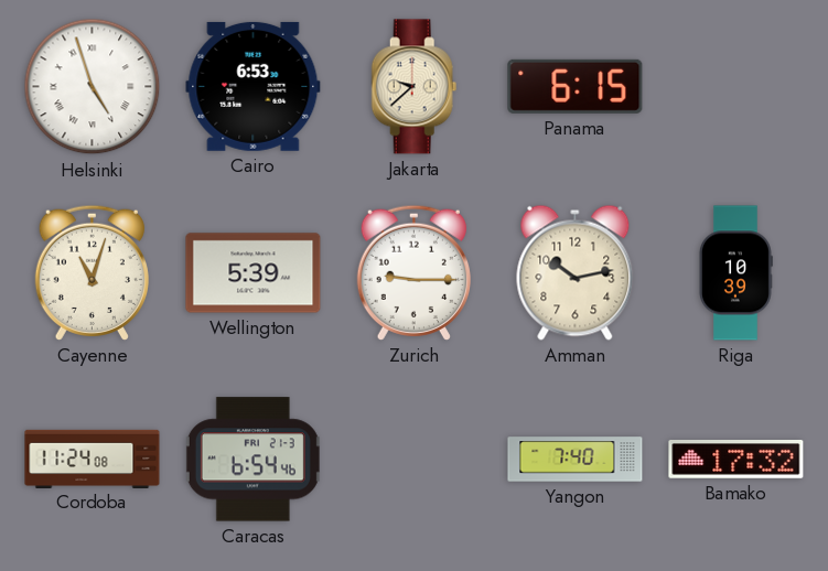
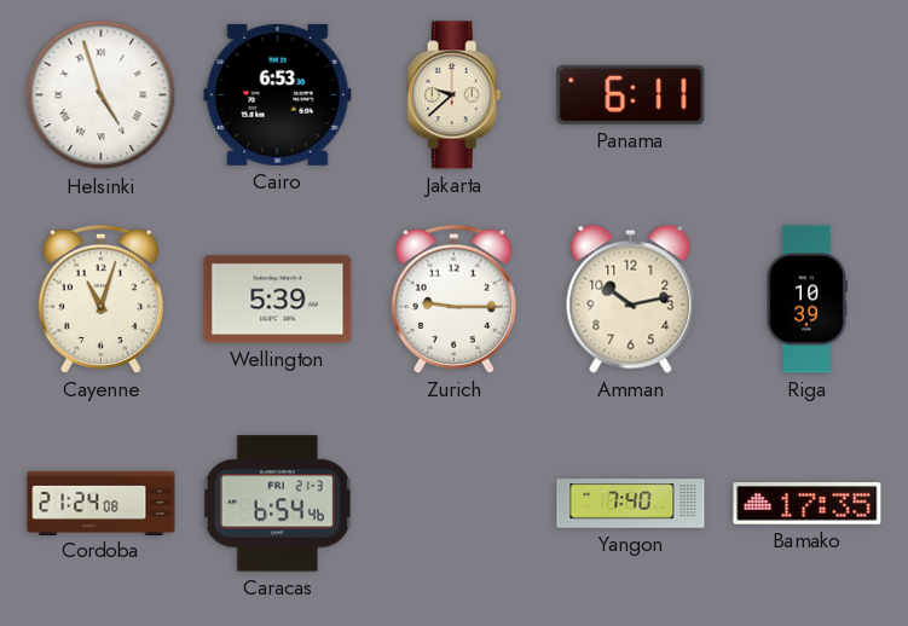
Panama: 6:15 -> 6:11
Cordoba: 11:24 -> 21:24
Bamako: 17:32 -> 17:35
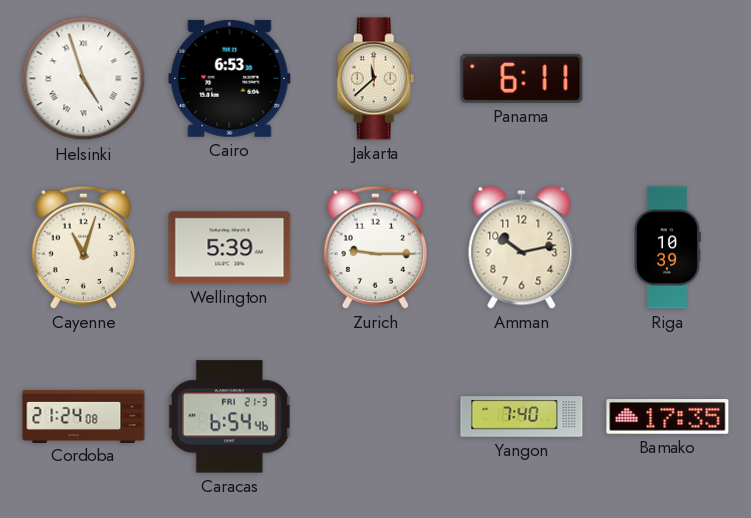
Jakarta: 9:38 -> 11:38
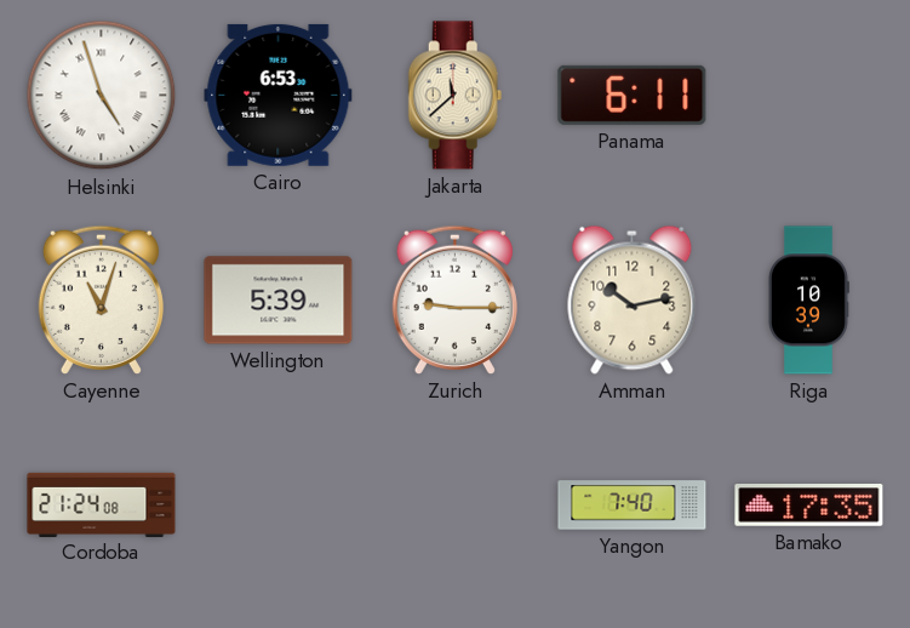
Caracas: 6:54 -> none
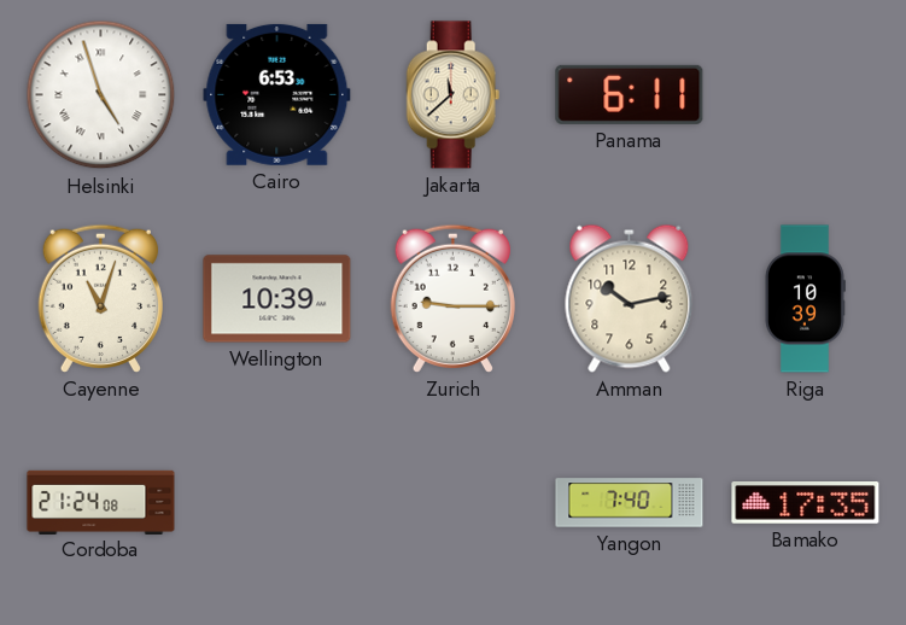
Wellington: 5:39 -> 10:39
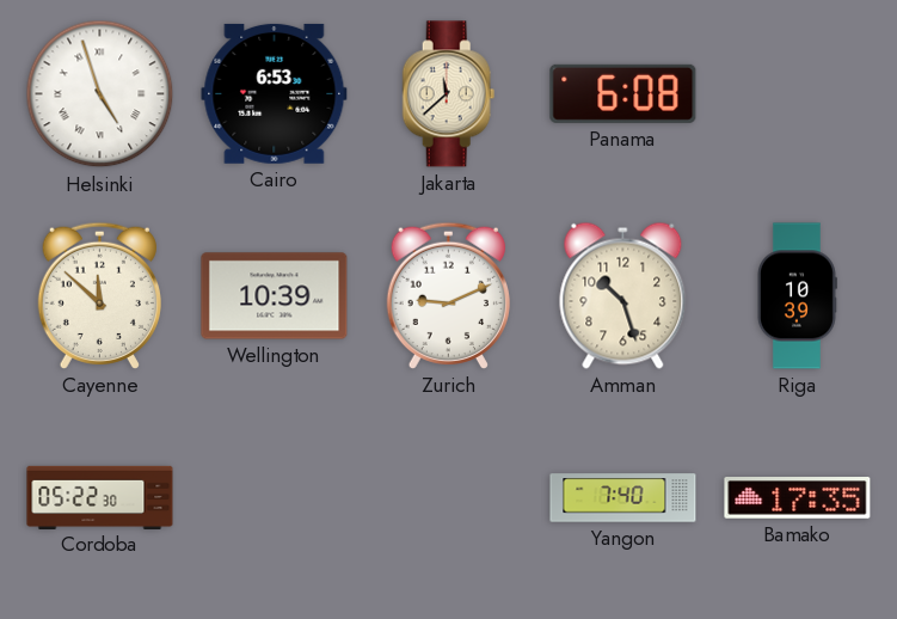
Panama: 6:11 -> 6:08
Cayenne: 11:03 -> 11:52
Zurich: 9:15 -> 9:11
Amman: 10:13 -> 10:27
Cordoba: 21:24 -> 05:22
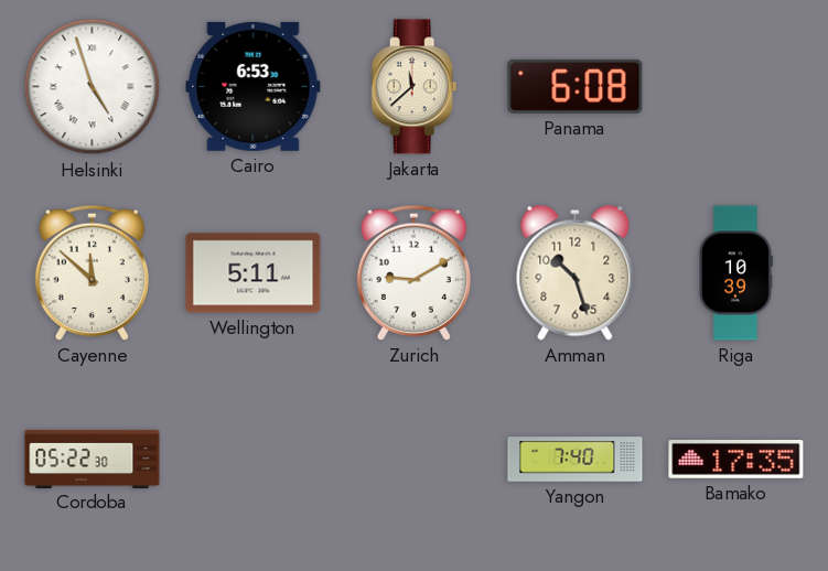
Wellington: 10:39 -> 5:11
Zurich: 9:11 -> 9:10
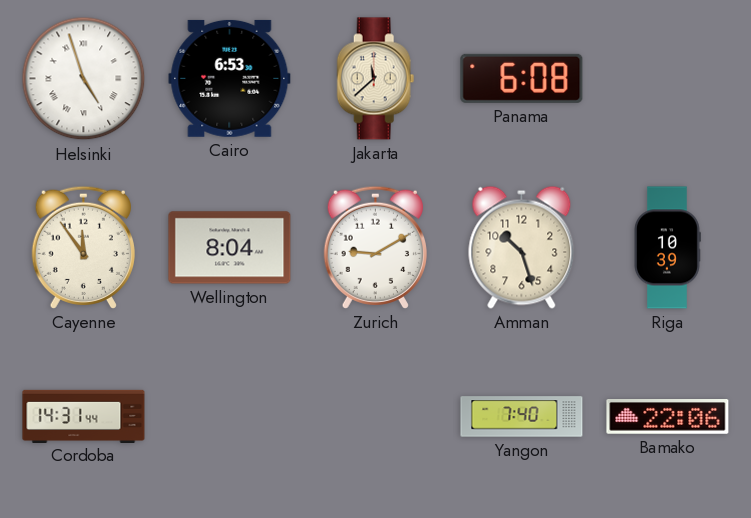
Cayenne: 11:52 -> 11:54
Wellington: 5:11 -> 8:04
Cordoba: 05:22 -> 14:31
Bamako: 17:35 -> 22:06
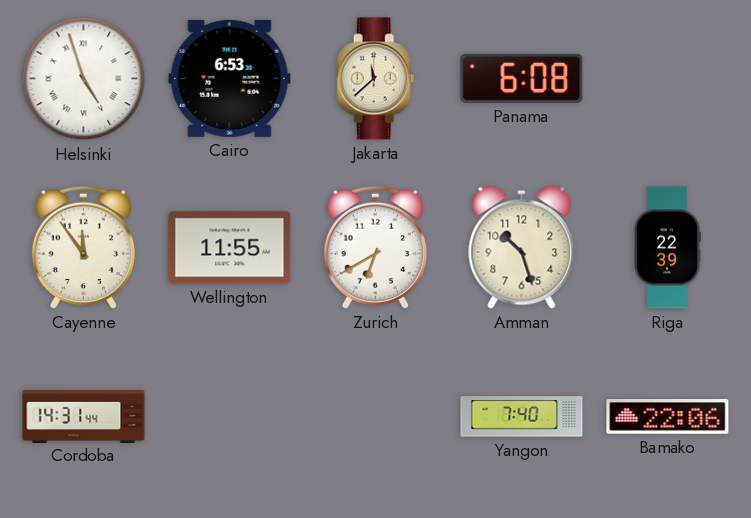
Wellington: 8:04 -> 11:55
Zurich: 9:10 -> 6:40
Riga: 10:39 -> 22:39
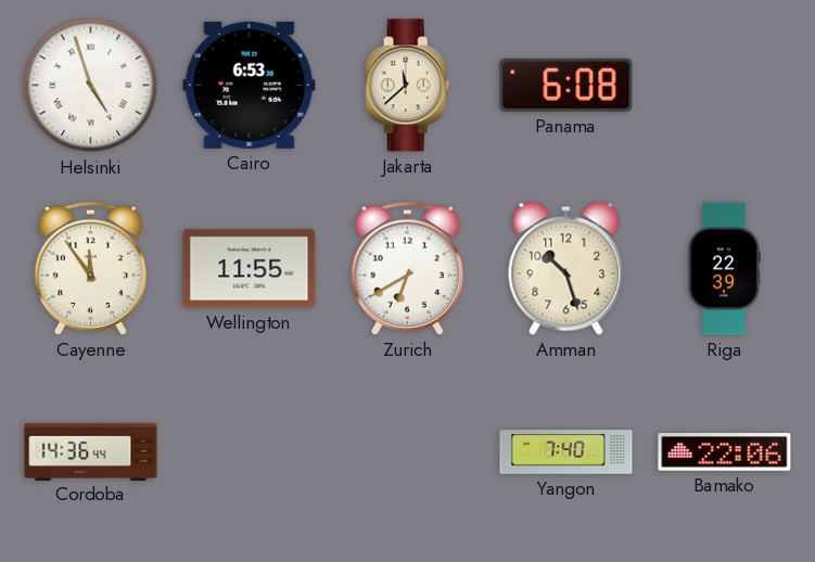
Cordoba: 14:31 -> 14:36
